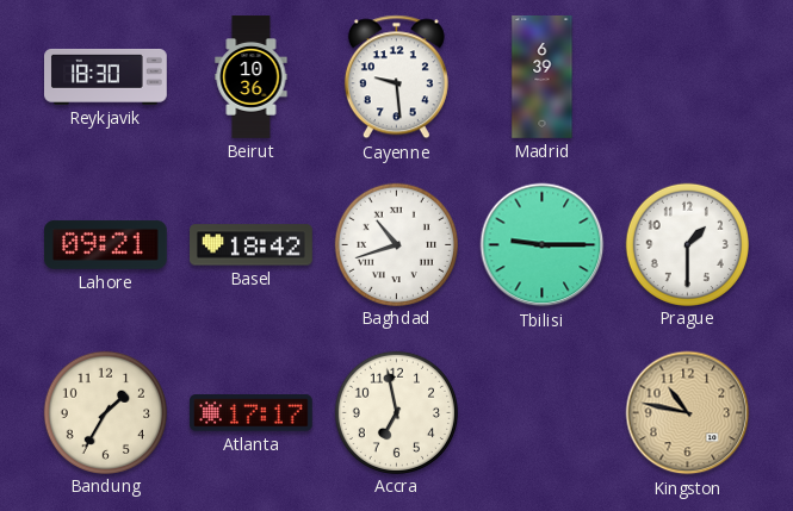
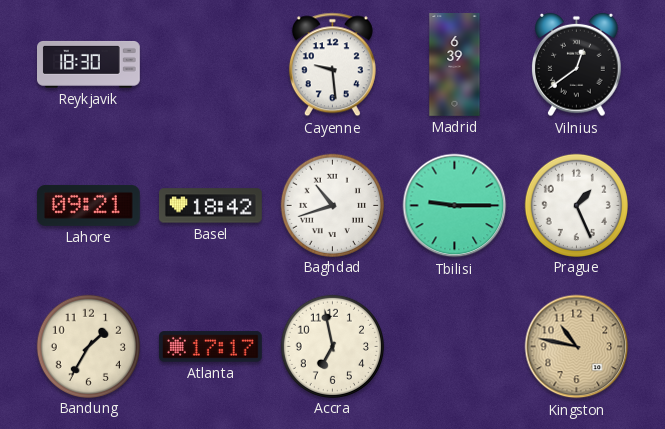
Beirut: 10:36 -> none
Vilnius: none -> 12:39
Prague: 1:30 -> 1:26
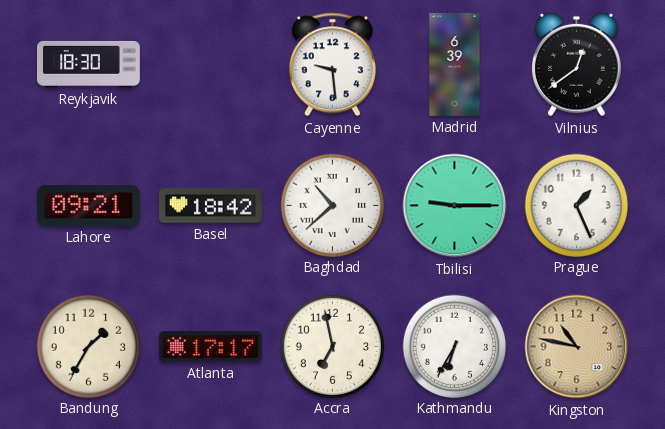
Baghdad: 10:42 -> 10:38
Kathmandu: none -> 6:35
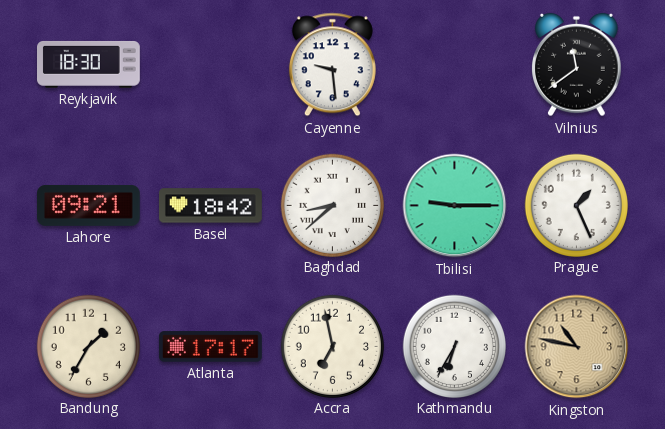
Madrid: 6:39 -> none
Vilnius: 12:39 -> 11:39
Baghdad: 10:38 -> 8:38
